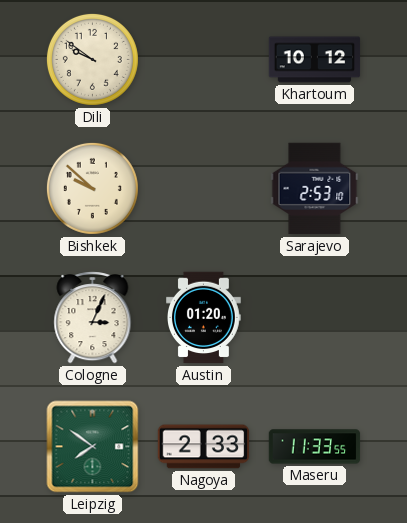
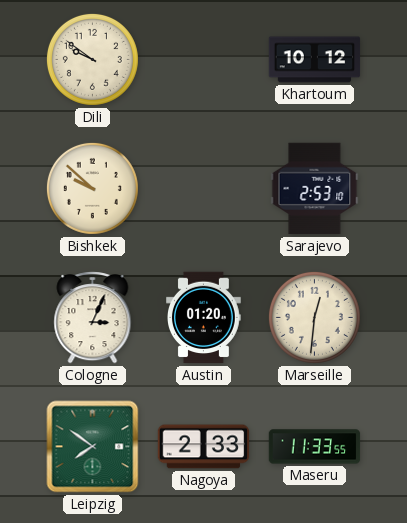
Marseille: none -> 12:31
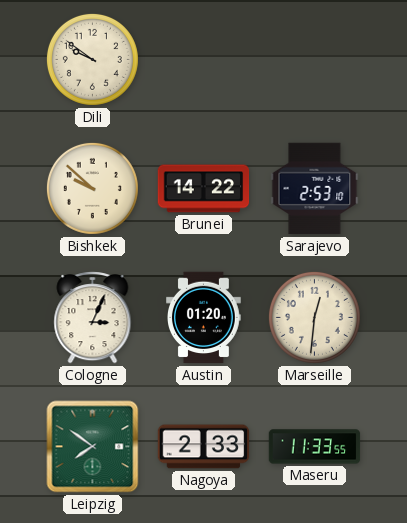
Khartoum: 10:12 -> none
Brunei: none -> 14:22
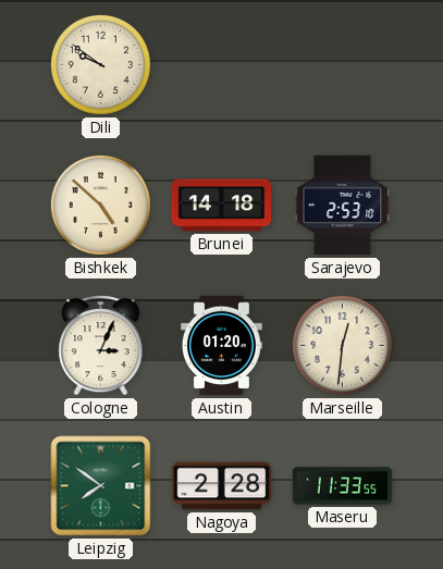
Bishkek: 9:52 -> 4:52
Brunei: 14:22 -> 14:18
Nagoya: 2:33 -> 2:28
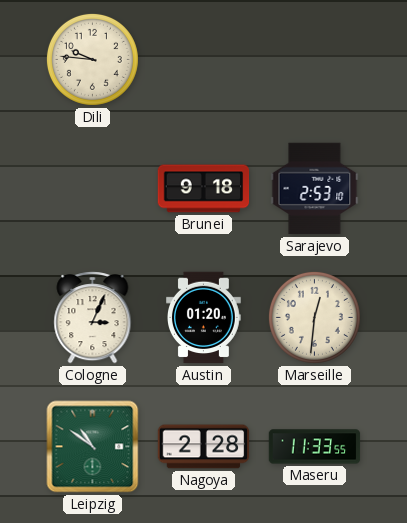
Dili: 9:51 -> 9:46
Bishkek: 4:52 -> none
Brunei: 14:18 -> 9:18
Leipzig: 7:51 -> 10:51
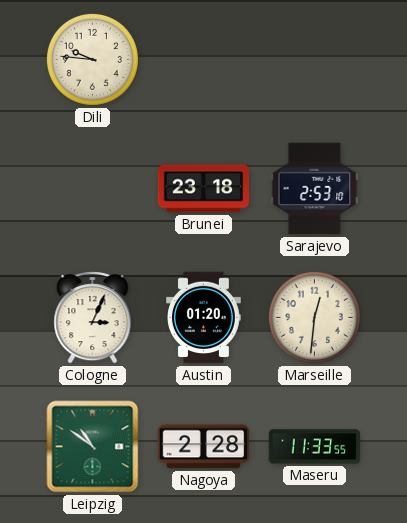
Brunei: 9:18 -> 23:18
